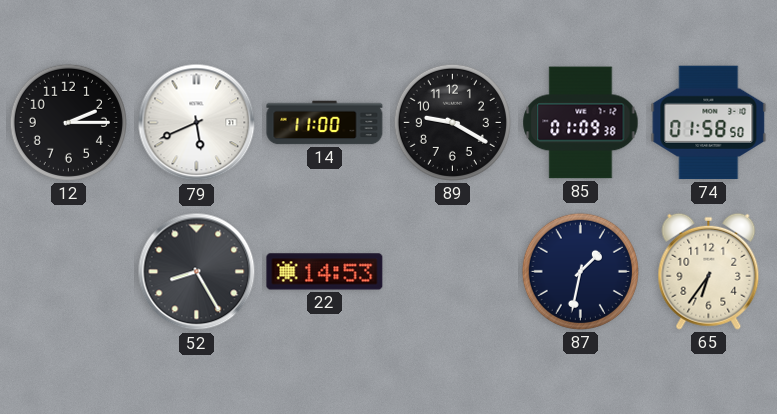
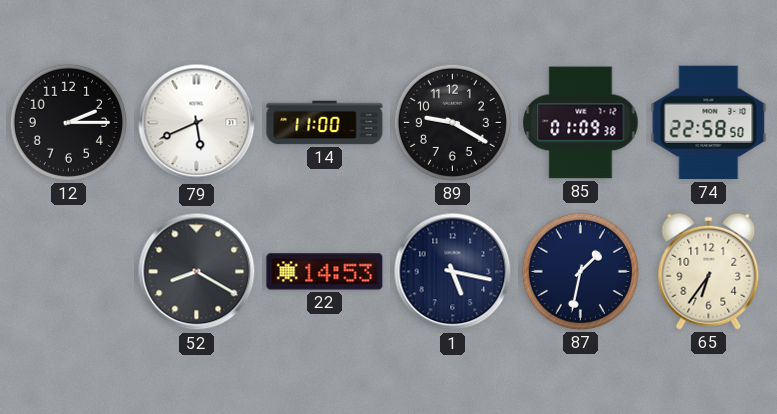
74: 01:58 -> 22:58
52: 8:25 -> 8:20
1: none -> 5:17
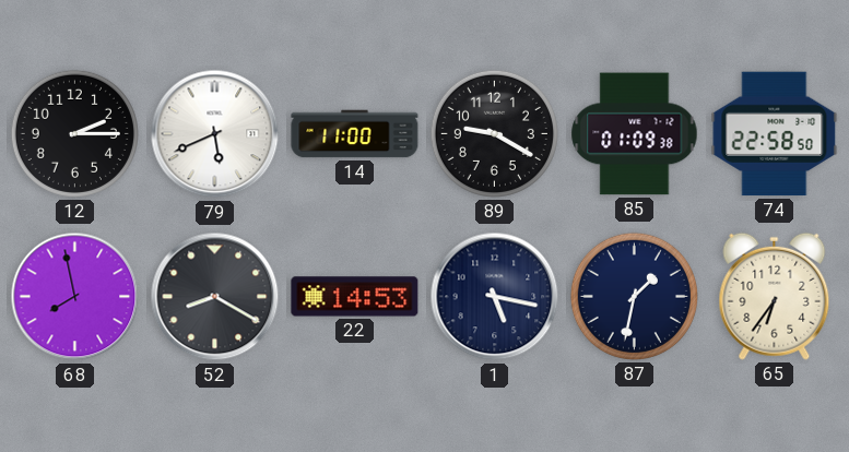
68: none -> 7:58
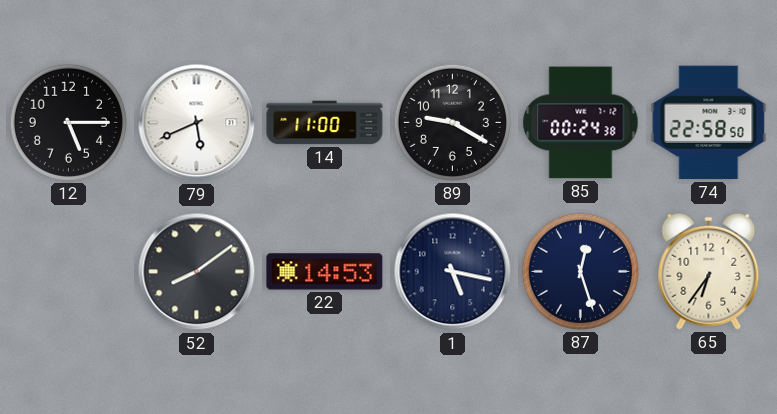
12: 2:15 -> 5:15
85: 01:09 -> 00:24
68: 7:58 -> none
52: 8:20 -> 8:09
87: 1:32 -> 12:27
